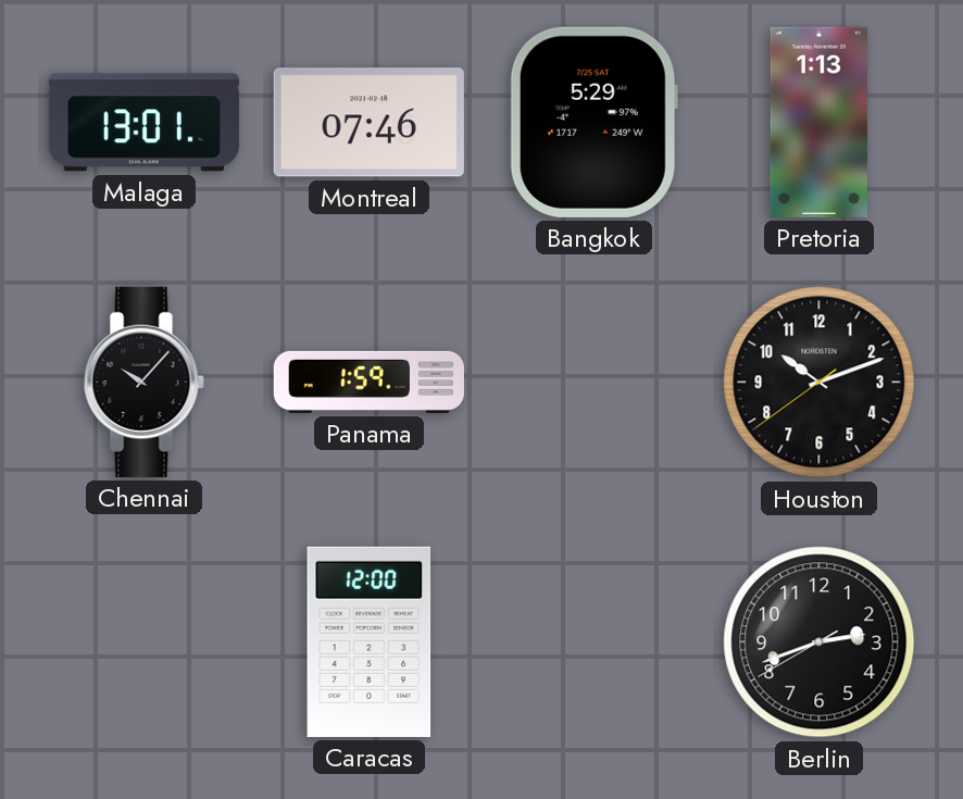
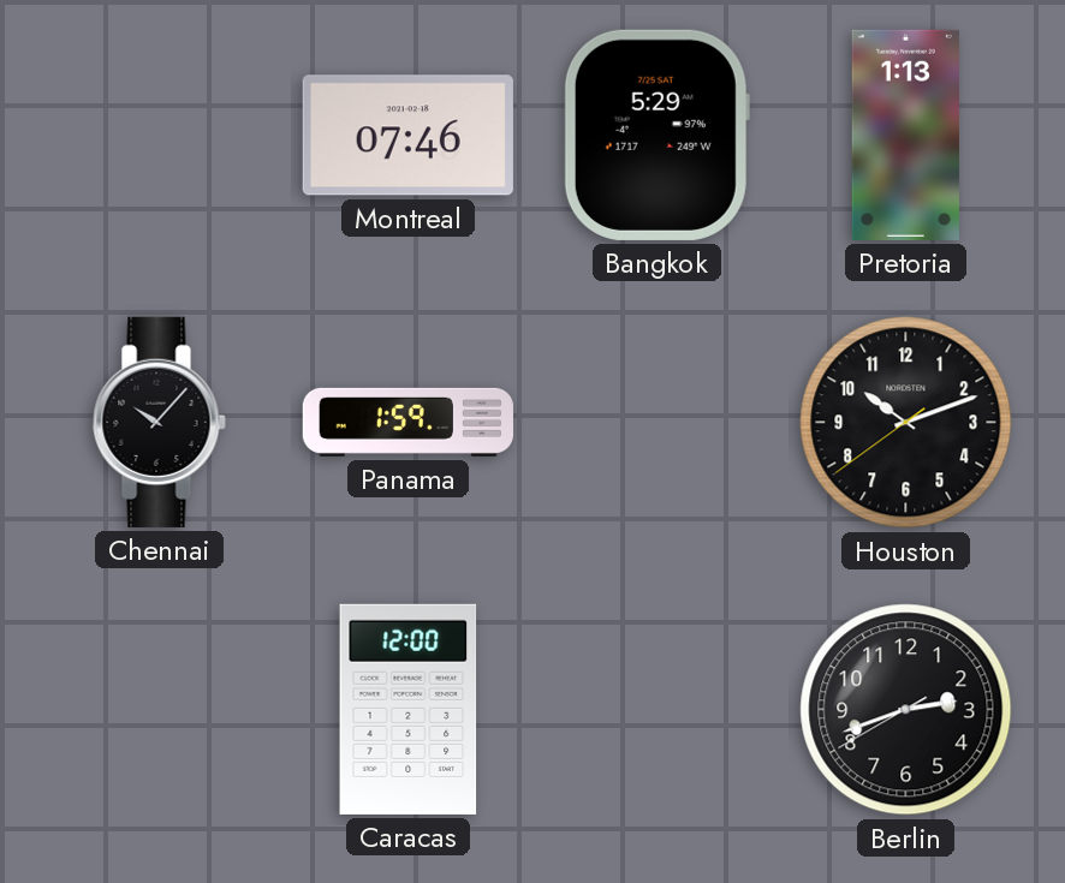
Malaga: 13:01 -> none
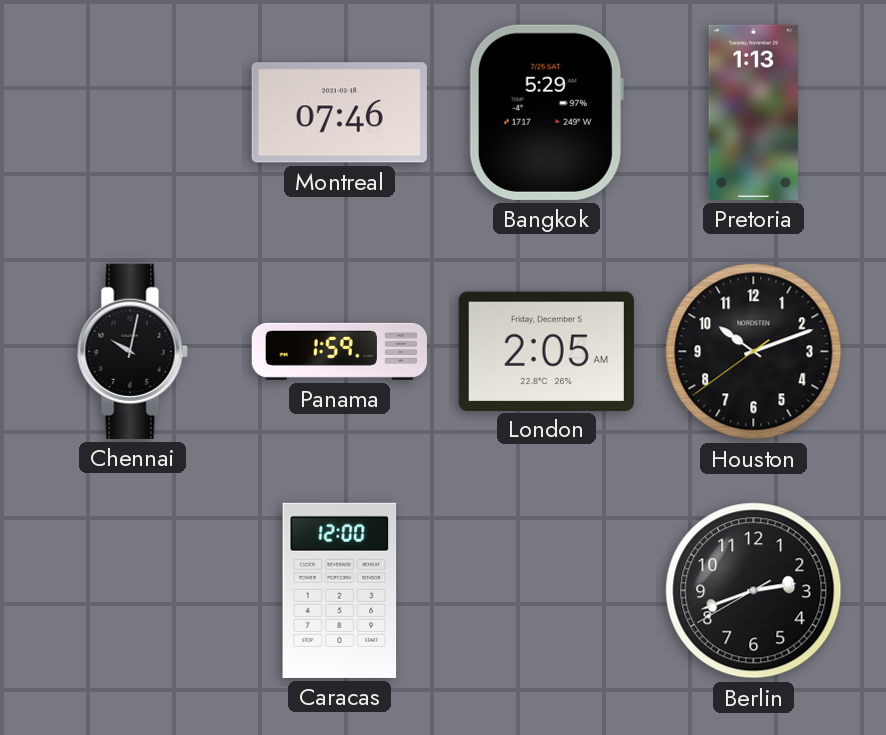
Chennai: 10:07 -> 10:02
London: none -> 2:05
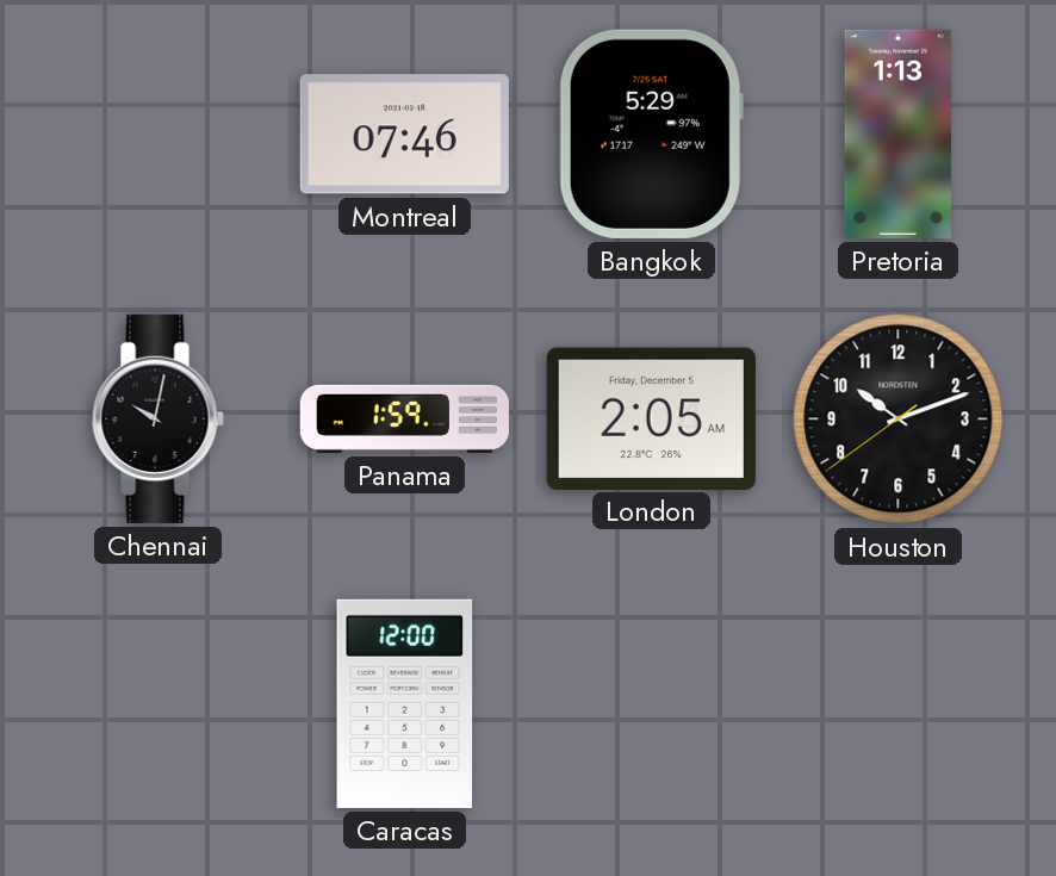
Berlin: 2:41 -> none
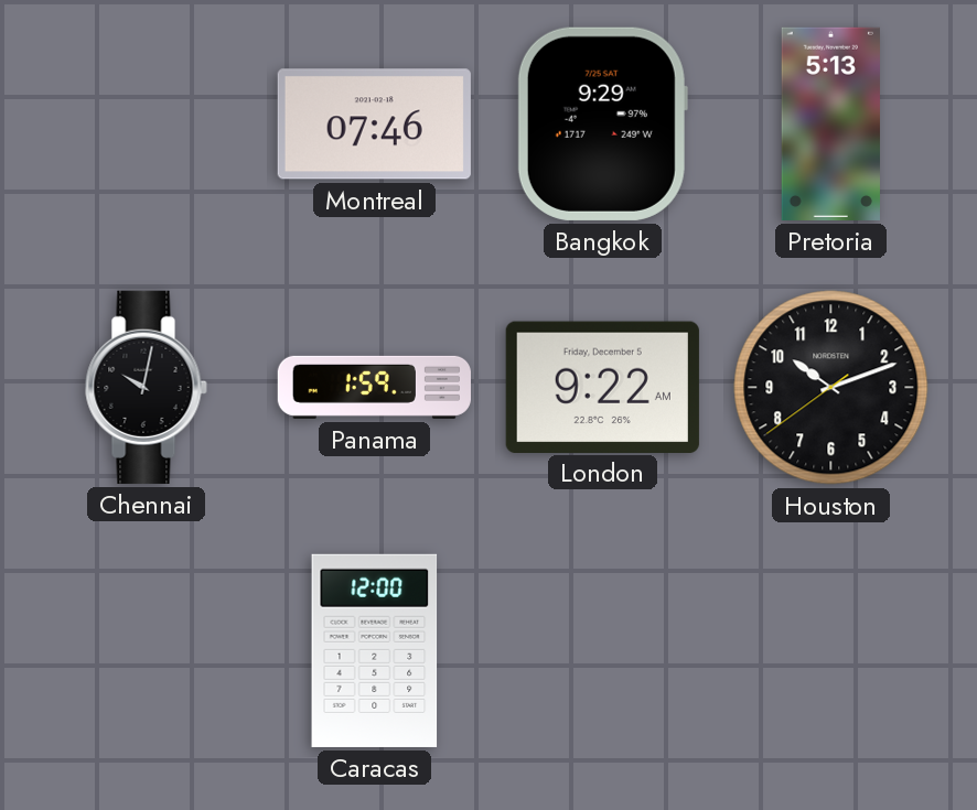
Bangkok: 5:29 -> 9:29
Pretoria: 1:13 -> 5:13
London: 2:05 -> 9:22
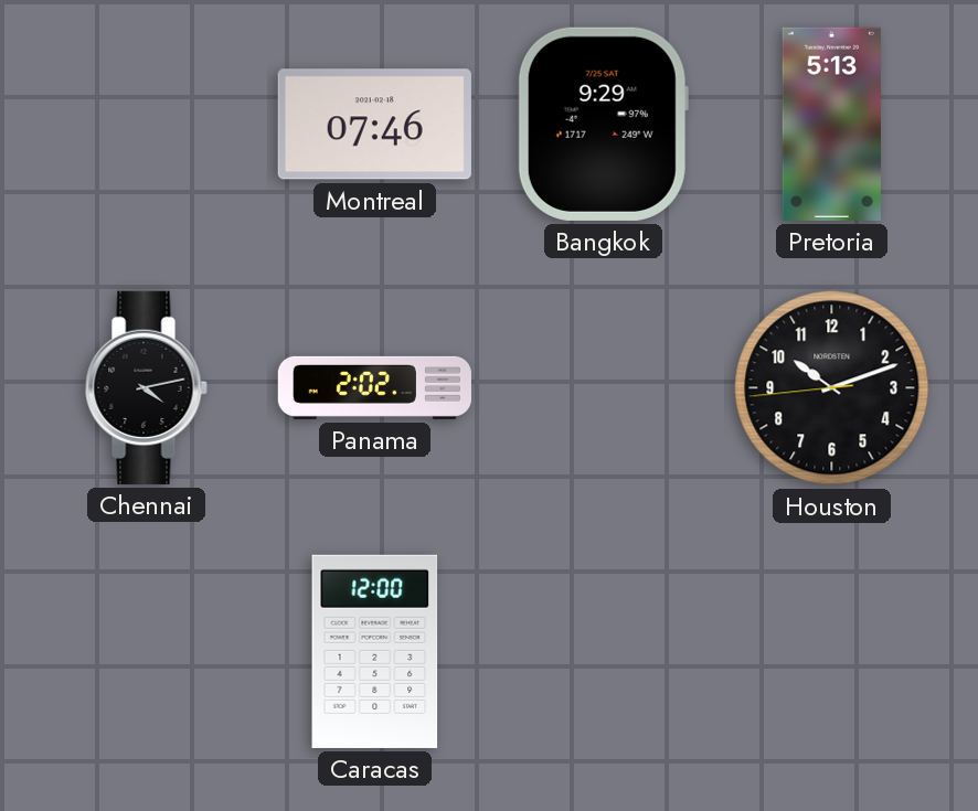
Chennai: 10:02 -> 4:13
Panama: 1:59 -> 2:02
London: 9:22 -> none
Houston: 10:11:39 -> 10:11:44
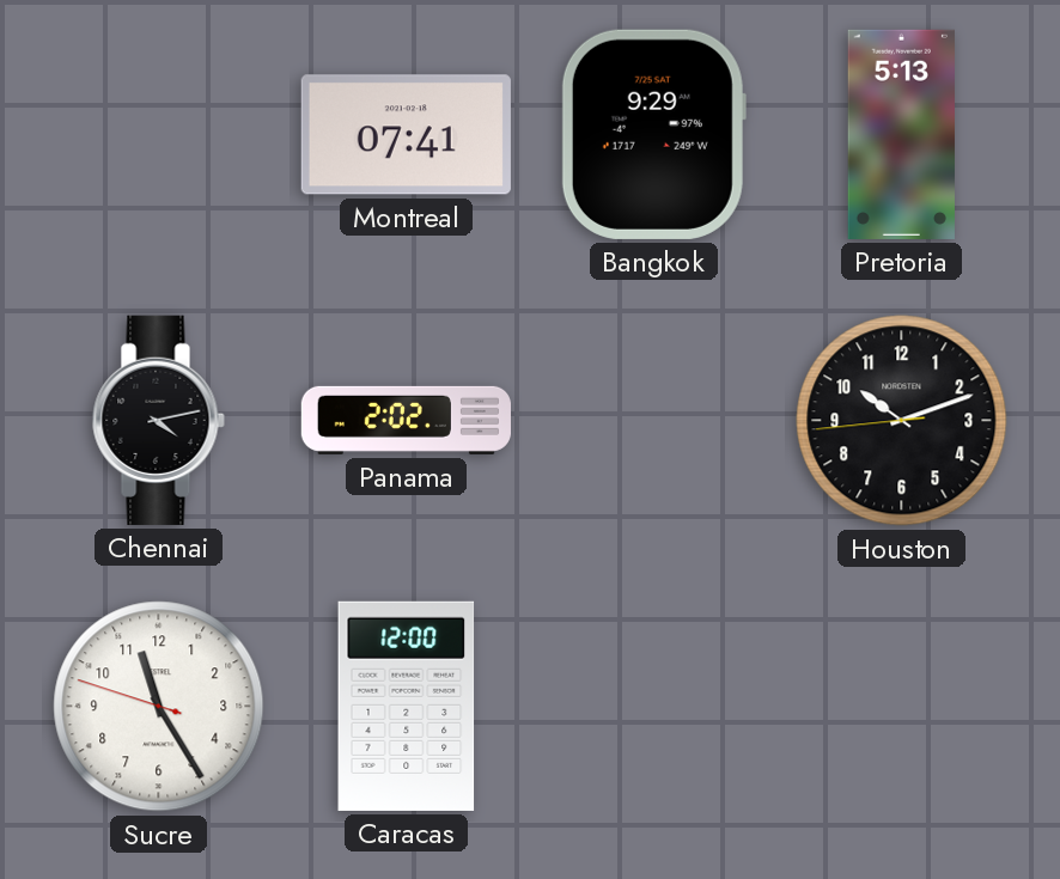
Montreal: 07:46 -> 07:41
Sucre: none -> 11:24
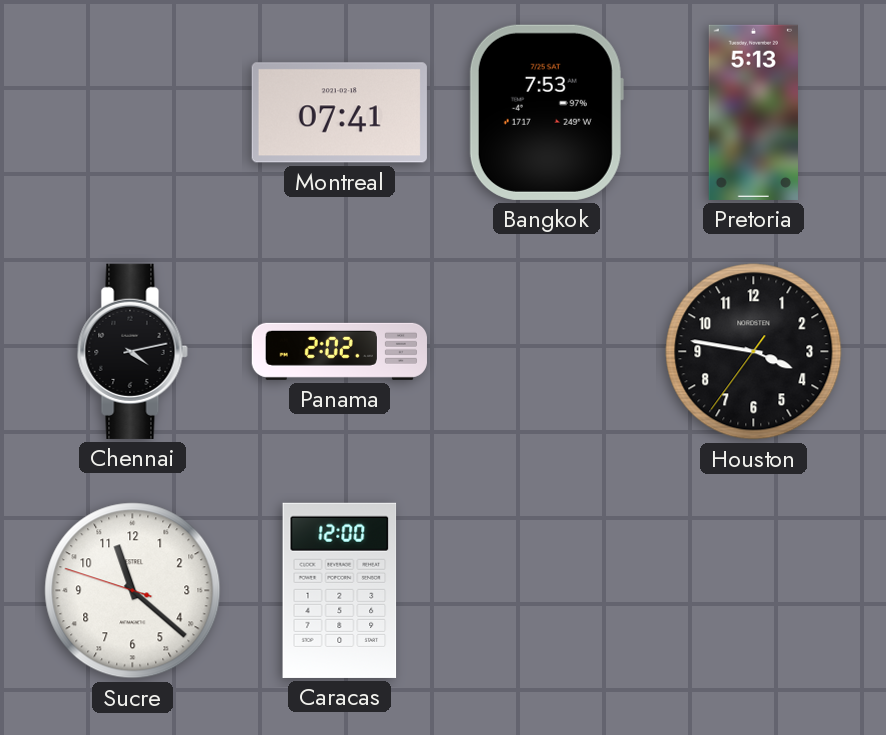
Bangkok: 9:29 -> 7:53
Houston: 10:11 -> 3:46
Sucre: 11:24 -> 11:21
